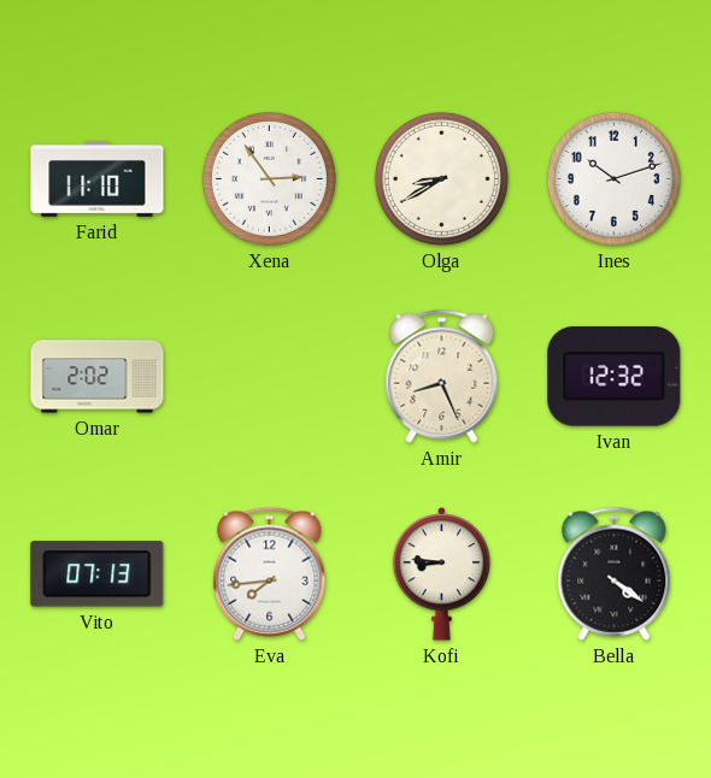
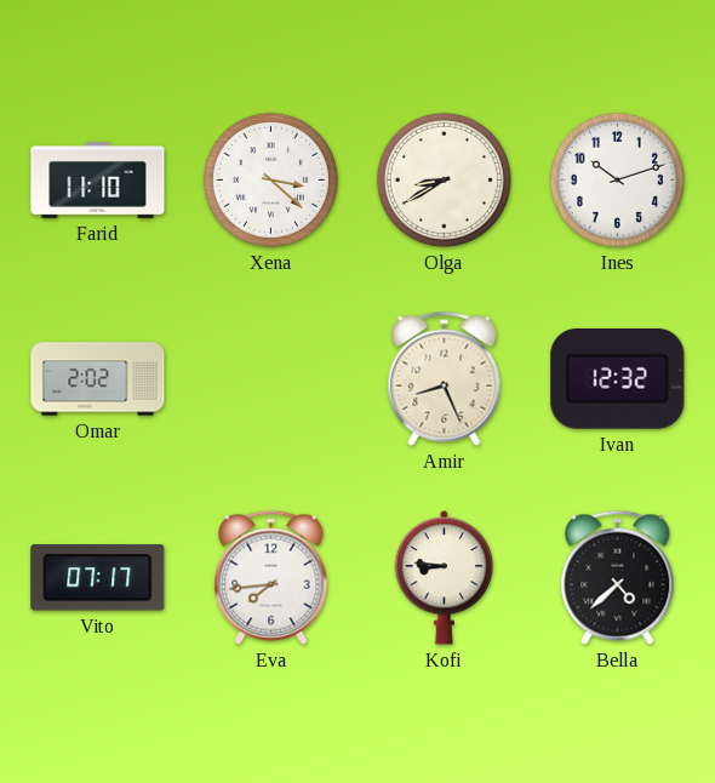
Xena: 2:54 -> 3:22
Vito: 07:13 -> 07:17
Bella: 4:21 -> 4:38
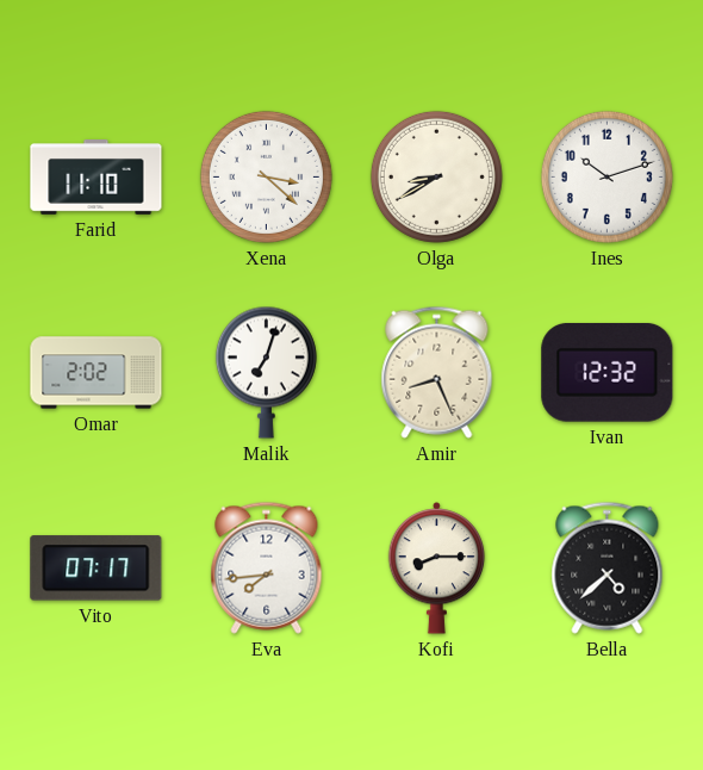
Malik: none -> 7:03
Kofi: 8:46 -> 8:15
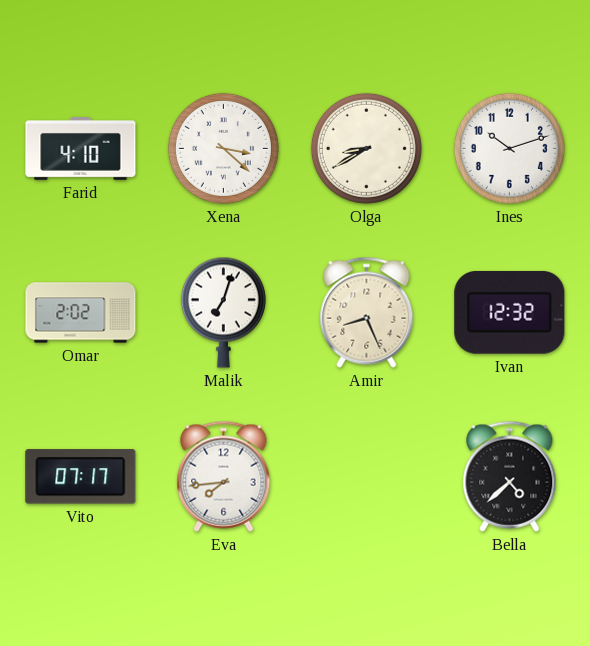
Farid: 11:10 -> 4:10
Kofi: 8:15 -> none
